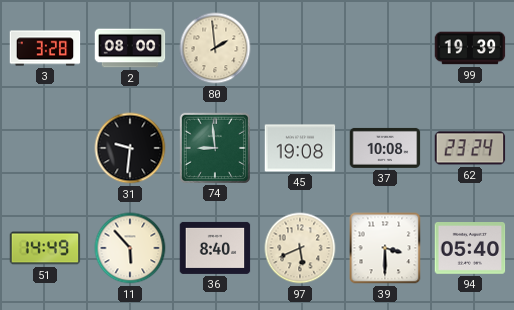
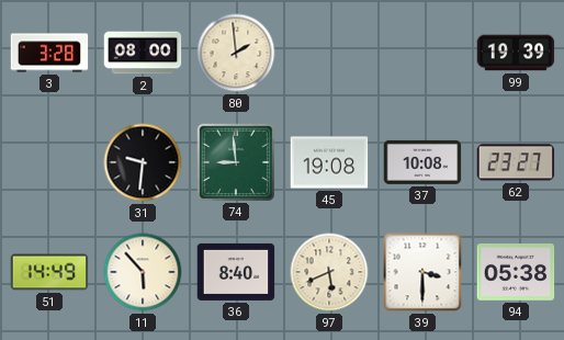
62: 23:24 -> 23:27
94: 05:40 -> 05:38
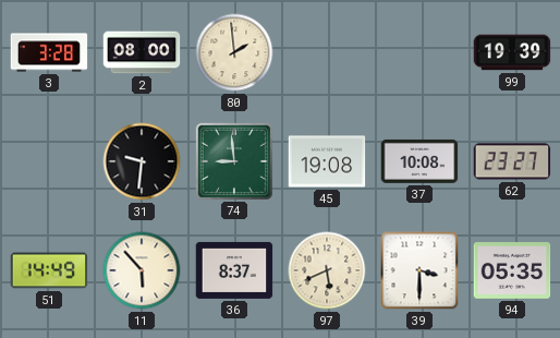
36: 8:40 -> 8:37
94: 05:38 -> 05:35
